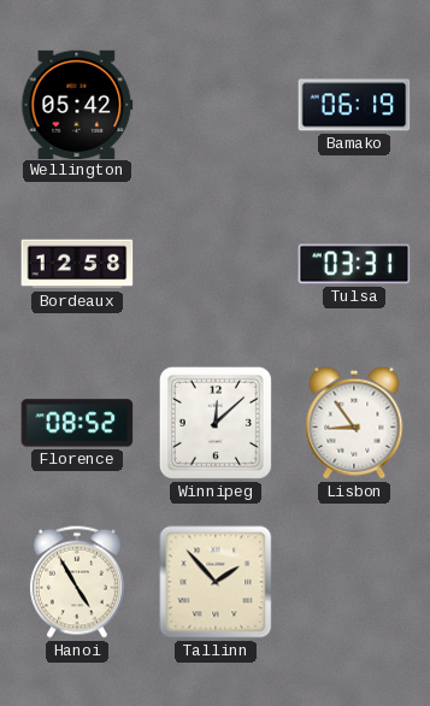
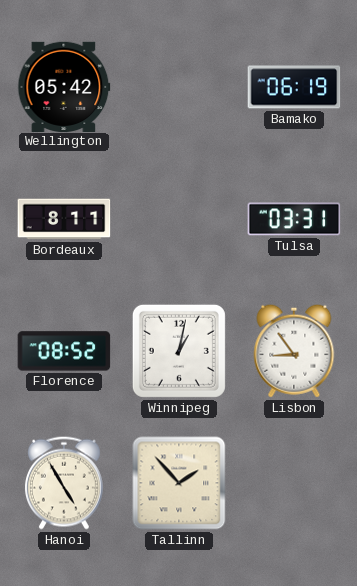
Bordeaux: 12:58 -> 8:11
Winnipeg: 12:08 -> 1:02
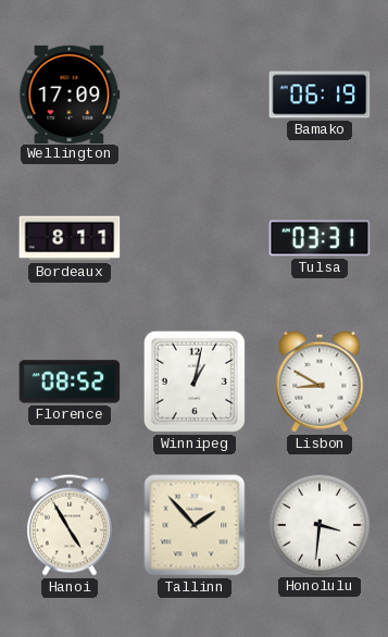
Wellington: 05:42 -> 17:09
Lisbon: 8:54 -> 8:50
Honolulu: none -> 3:31
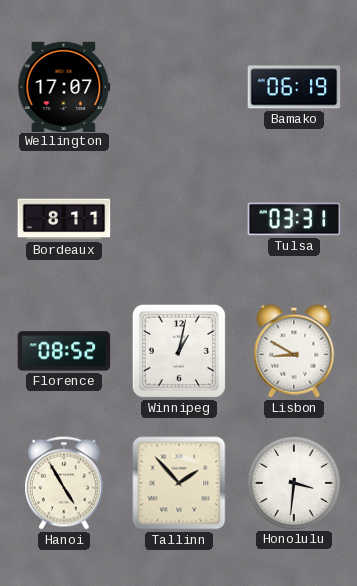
Wellington: 17:09 -> 17:07
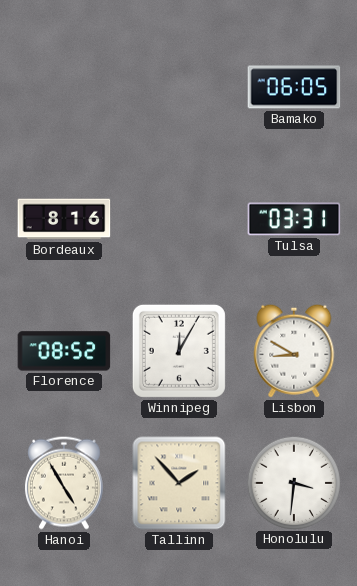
Wellington: 17:07 -> none
Bamako: 06:19 -> 06:05
Bordeaux: 8:11 -> 8:16
Winnipeg: 1:02 -> 12:05
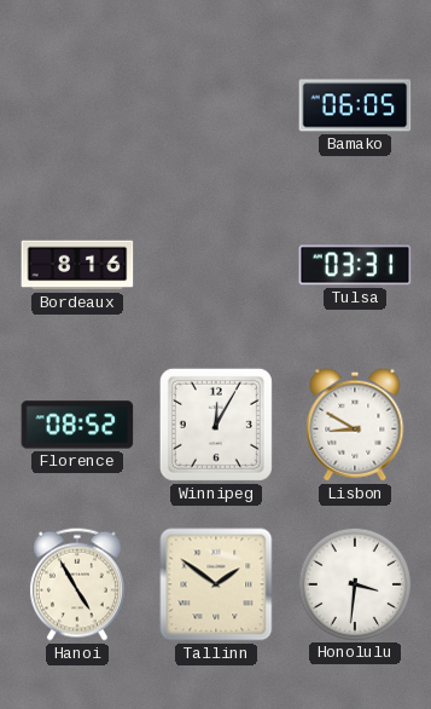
Tallinn: 1:53 -> 1:51
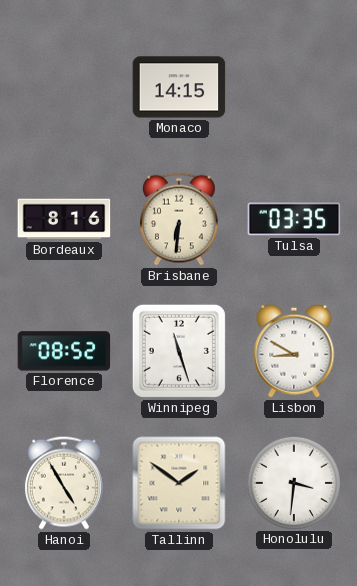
Monaco: none -> 14:15
Bamako: 06:05 -> none
Brisbane: none -> 6:31
Tulsa: 03:31 -> 03:35
Winnipeg: 12:05 -> 11:27
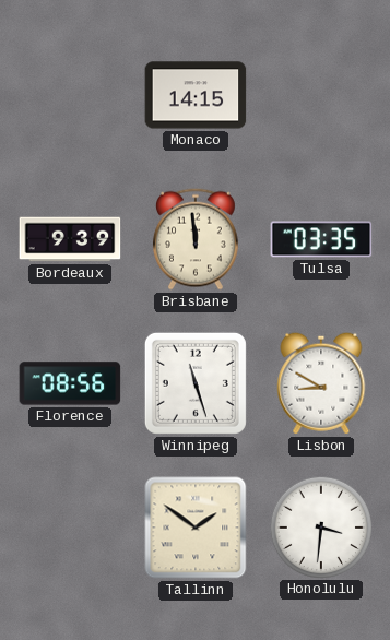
Bordeaux: 8:16 -> 9:39
Brisbane: 6:31 -> 11:59
Florence: 08:52 -> 08:56
Hanoi: 4:55 -> none
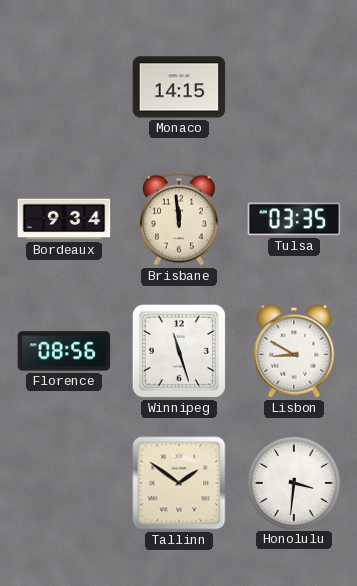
Bordeaux: 9:39 -> 9:34
